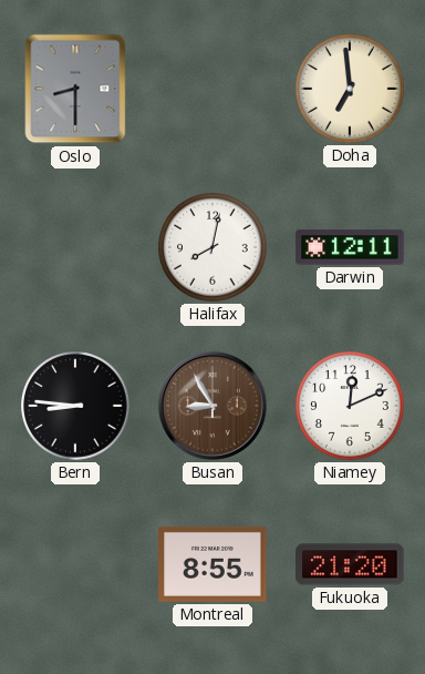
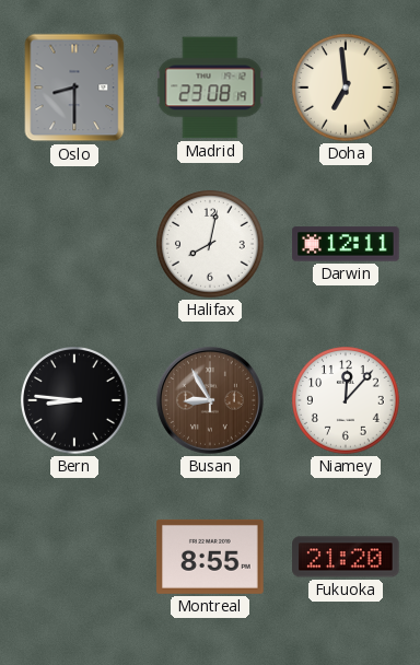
Madrid: none -> 23:08
Niamey: 12:11 -> 12:07
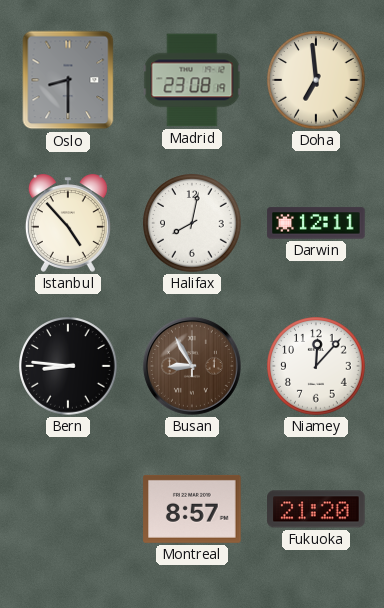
Istanbul: none -> 4:53
Montreal: 8:55 -> 8:57
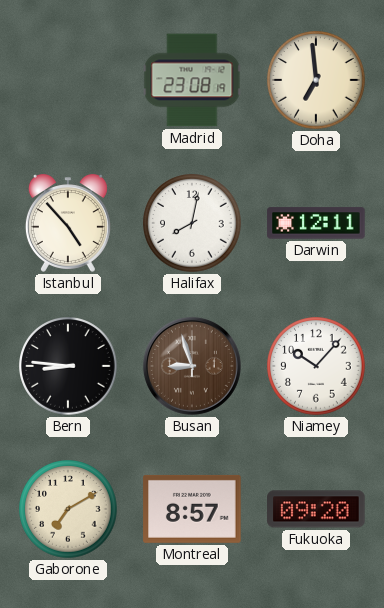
Oslo: 8:30 -> none
Busan: 8:55 -> 8:57
Niamey: 12:07 -> 10:07
Gaborone: none -> 7:10
Fukuoka: 21:20 -> 09:20
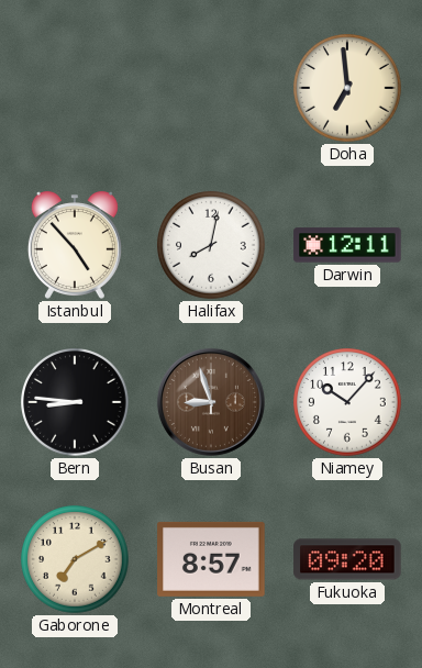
Madrid: 23:08 -> none
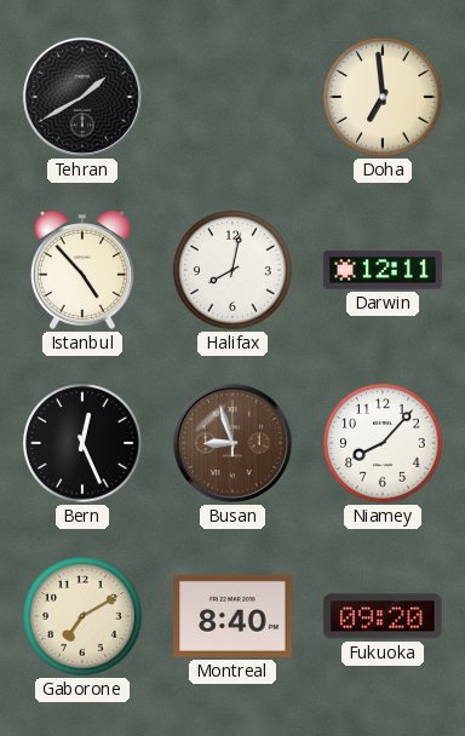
Tehran: none -> 1:40
Bern: 8:46 -> 12:26
Niamey: 10:07 -> 8:07
Montreal: 8:57 -> 8:40
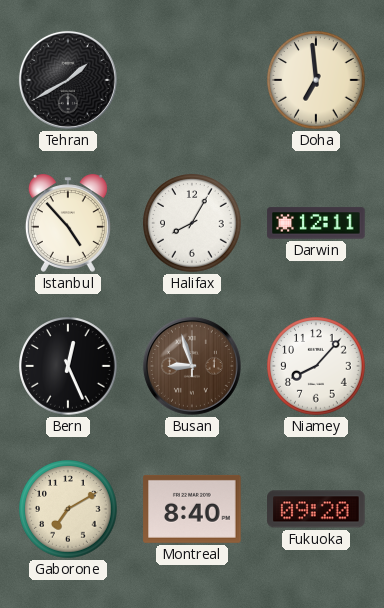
Halifax: 8:02 -> 8:05
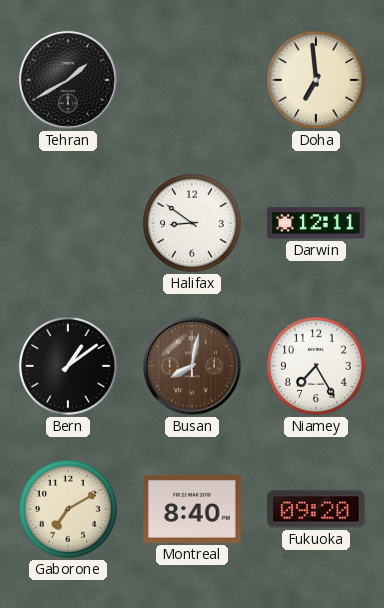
Istanbul: 4:53 -> none
Halifax: 8:05 -> 8:51
Bern: 12:26 -> 1:09
Busan: 8:57 -> 8:02
Niamey: 8:07 -> 7:25
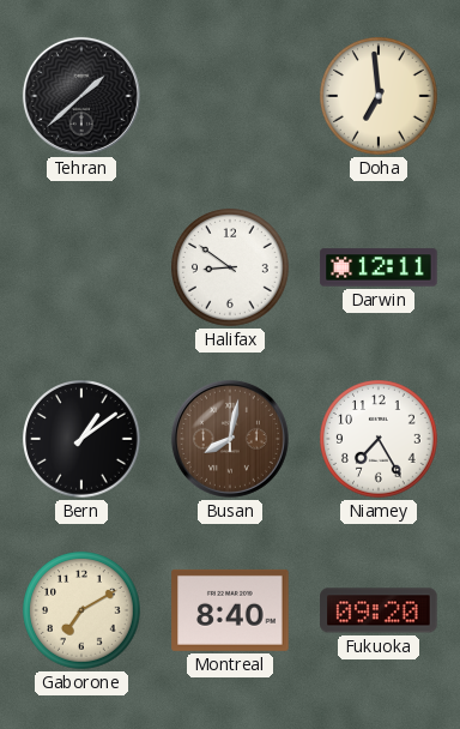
Tehran: 1:40 -> 1:38
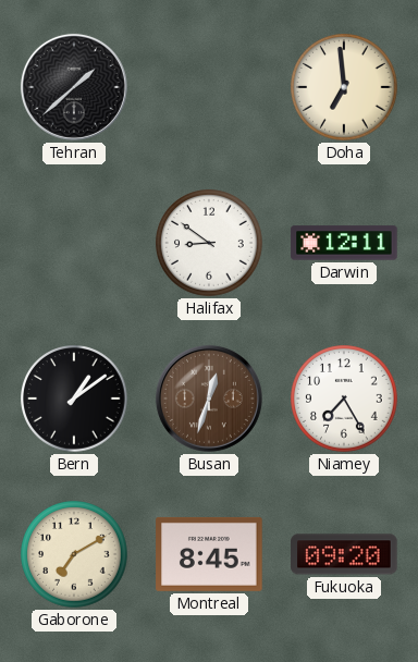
Busan: 8:02 -> 12:33
Montreal: 8:40 -> 8:45
